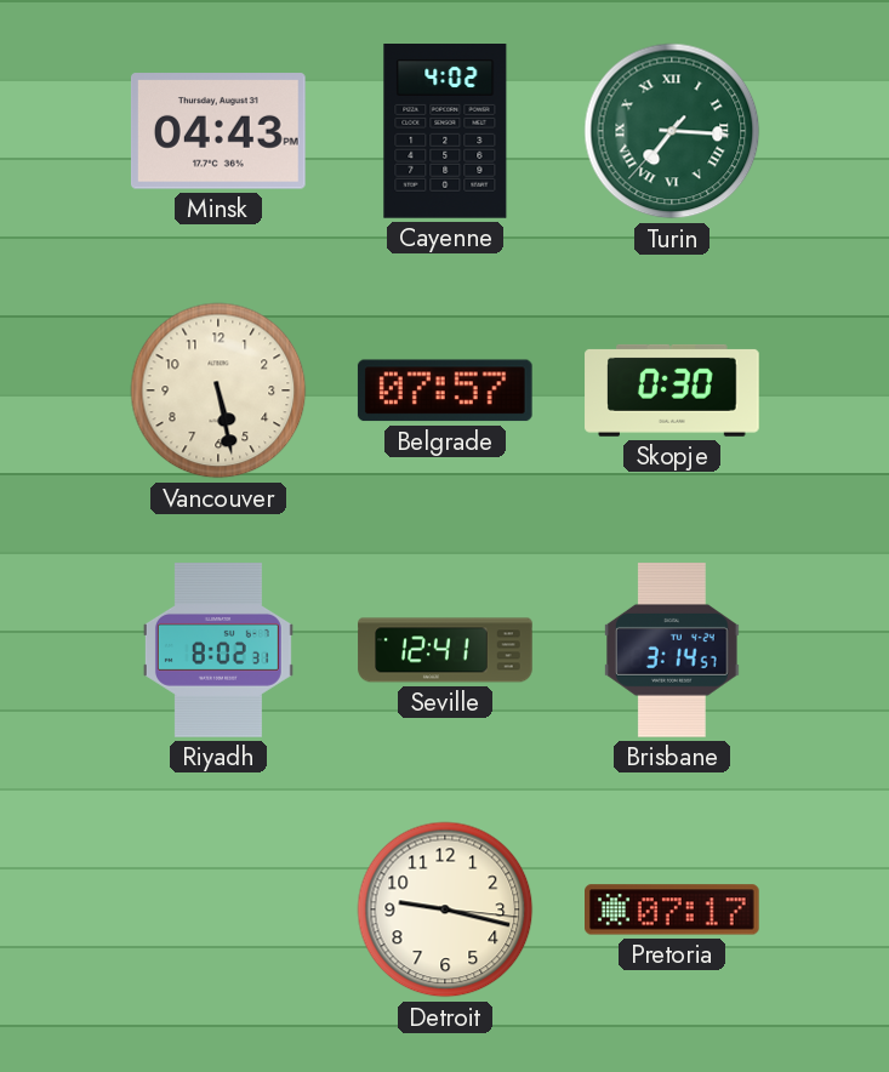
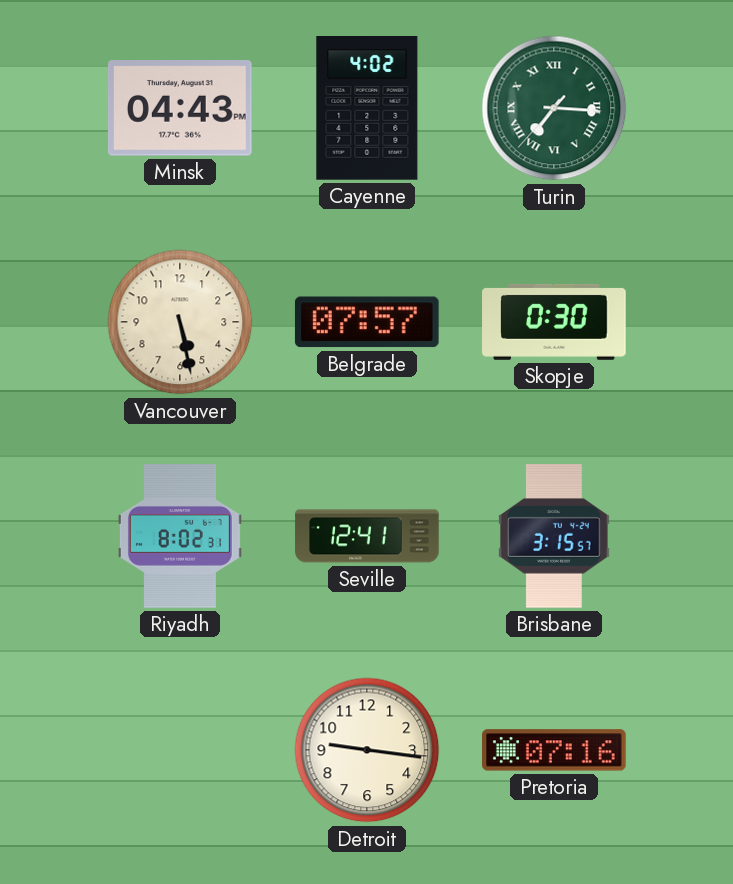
Brisbane: 3:14 -> 3:15
Detroit: 9:17 -> 9:16
Pretoria: 07:17 -> 07:16
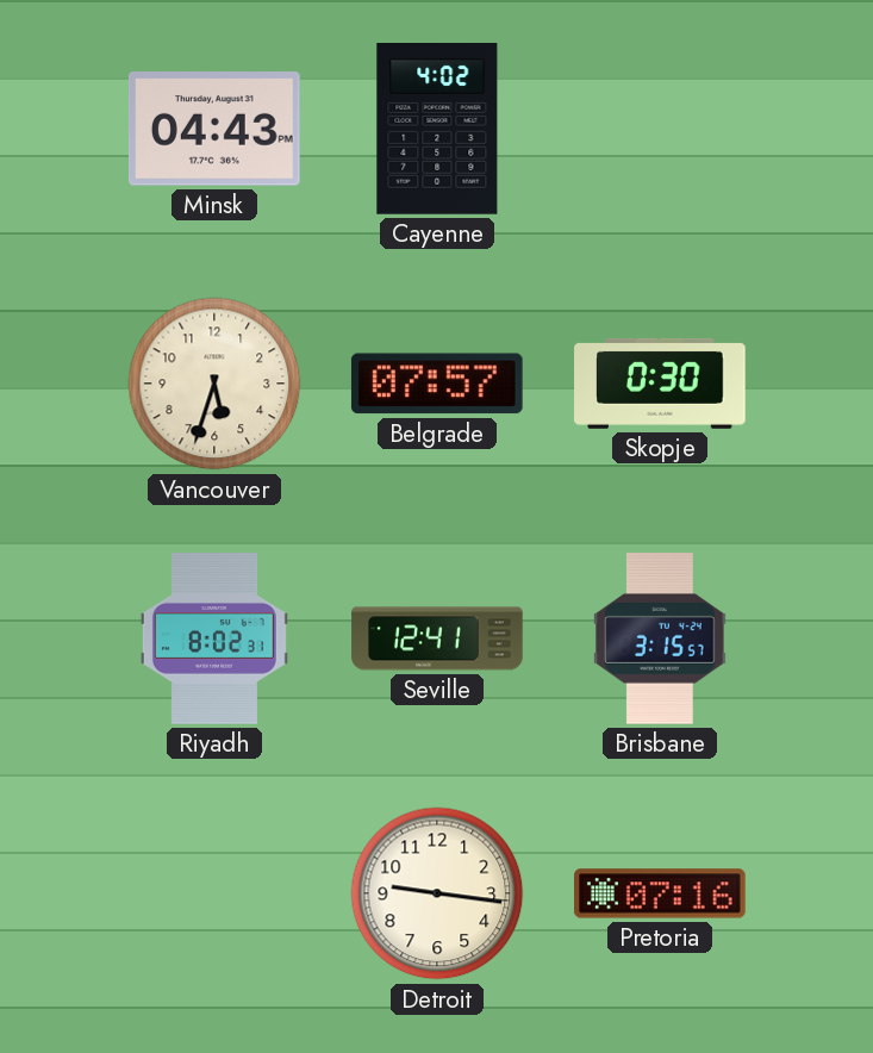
Turin: 7:15 -> none
Vancouver: 5:28 -> 5:33
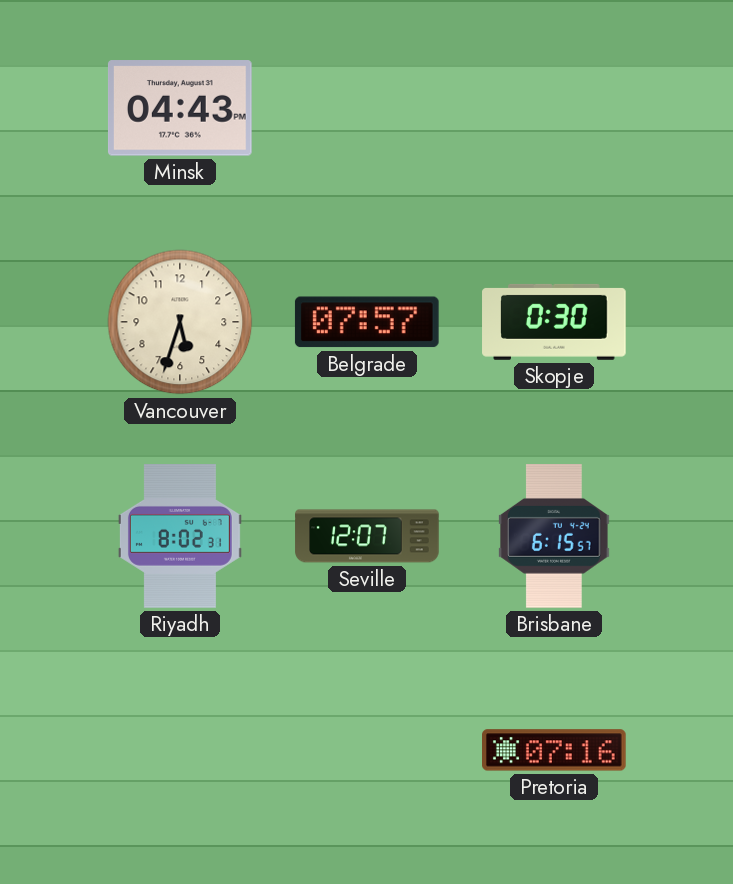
Cayenne: 4:02 -> none
Seville: 12:41 -> 12:07
Brisbane: 3:15 -> 6:15
Detroit: 9:16 -> none
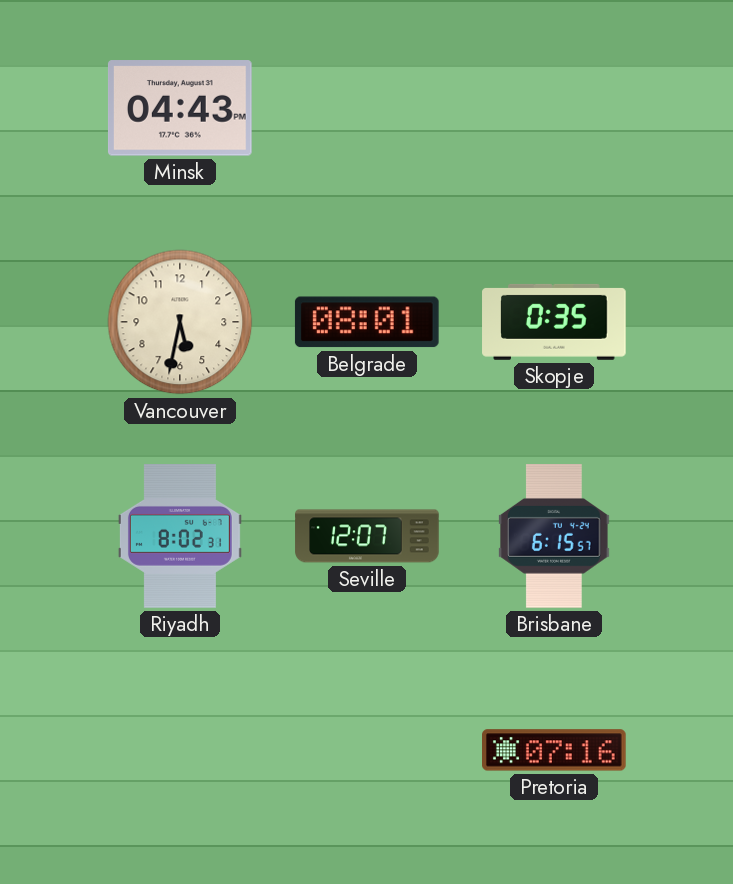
Vancouver: 5:33 -> 5:32
Belgrade: 07:57 -> 08:01
Skopje: 0:30 -> 0:35
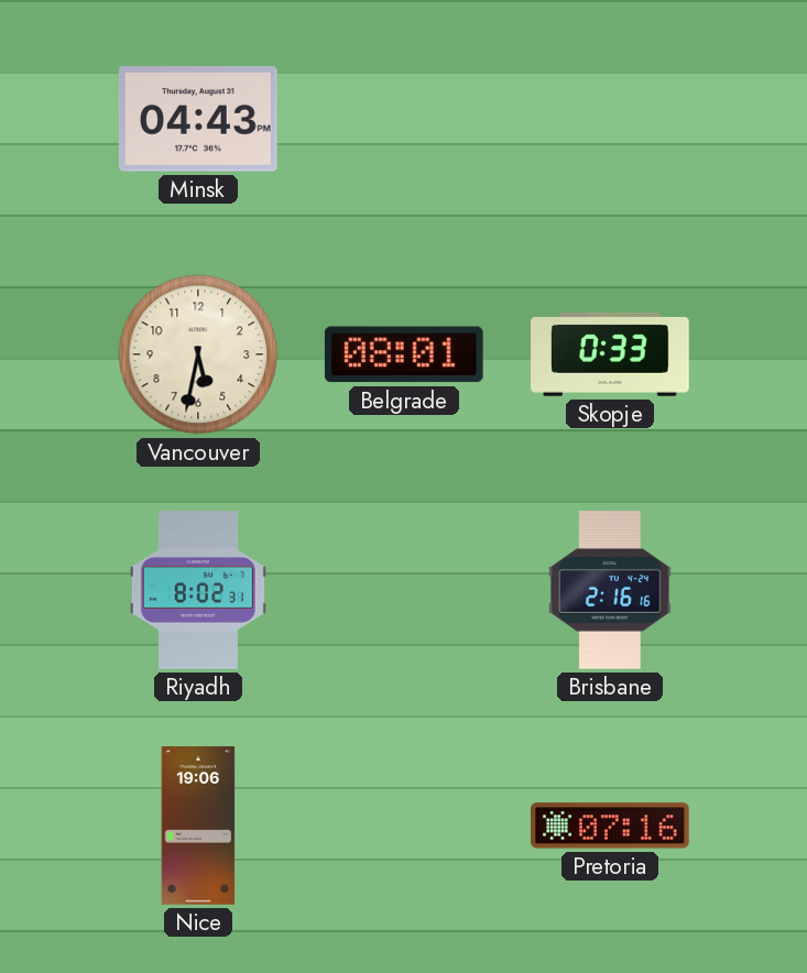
Skopje: 0:35 -> 0:33
Seville: 12:07 -> none
Brisbane: 6:15 -> 2:16
Nice: none -> 19:06
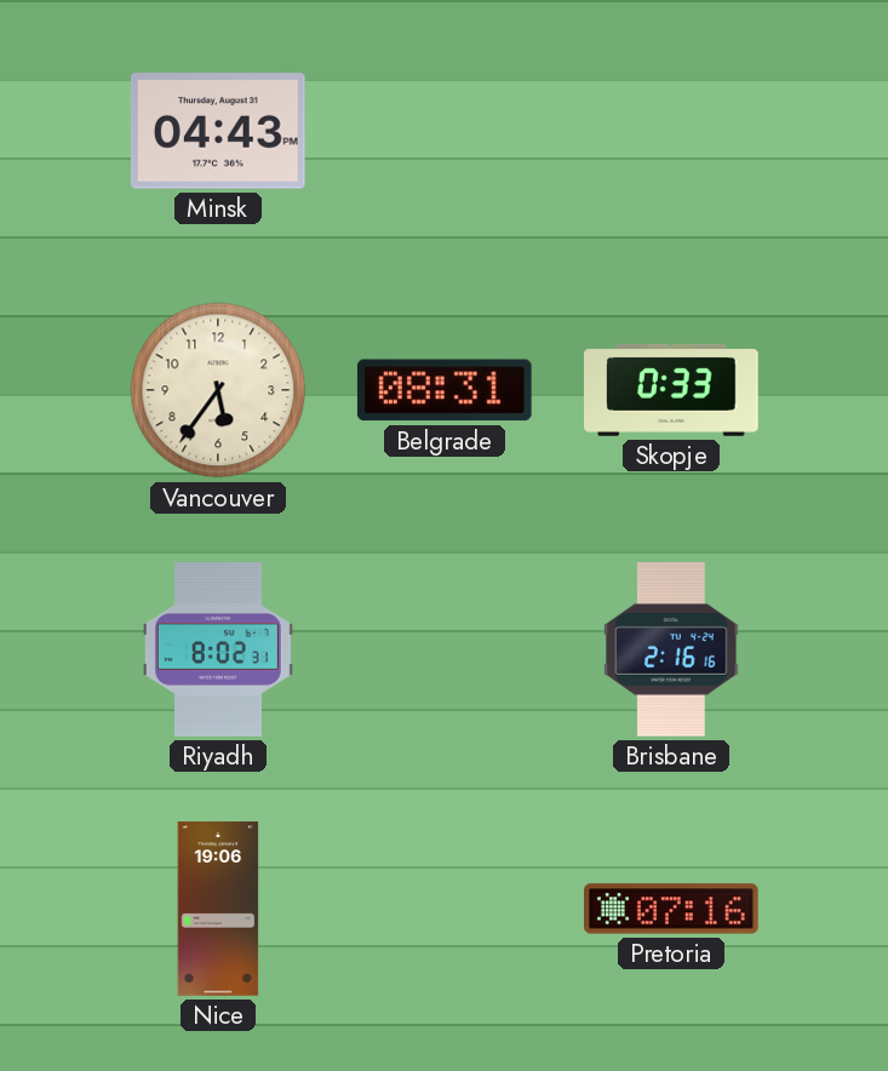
Vancouver: 5:32 -> 5:36
Belgrade: 08:01 -> 08:31
